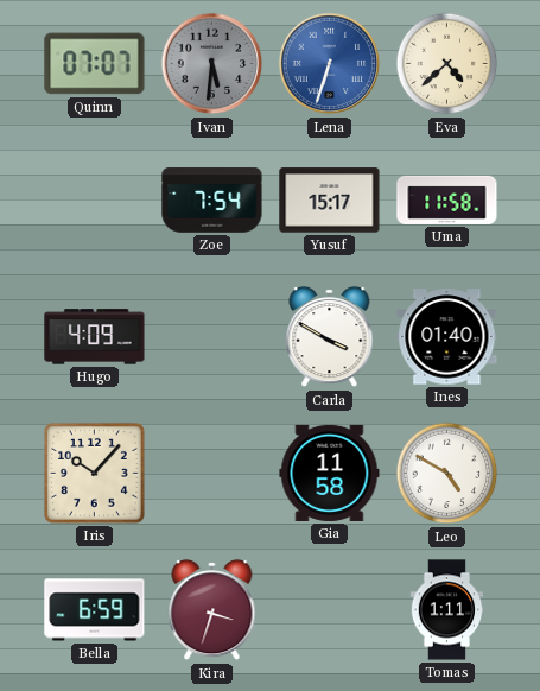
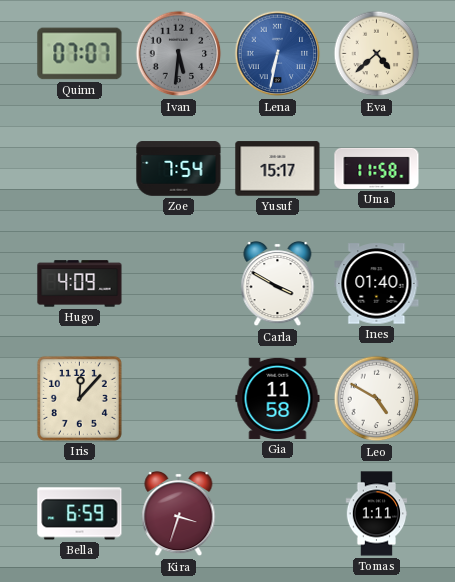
Lena: 6:33 -> 6:32
Iris: 10:07 -> 12:07
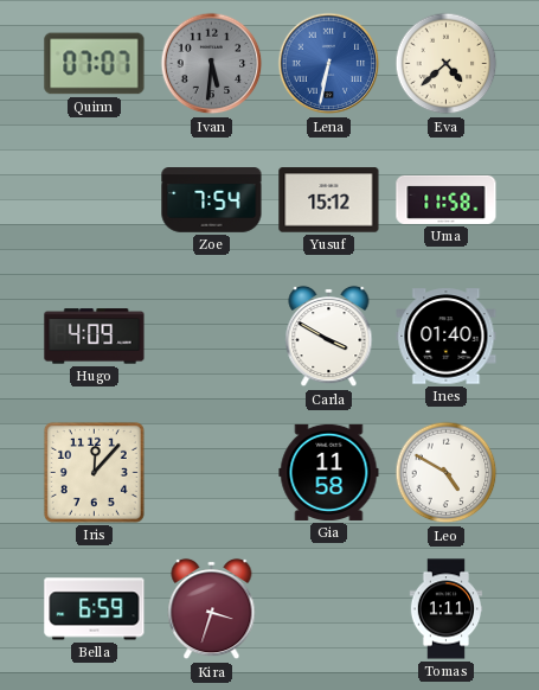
Yusuf: 15:17 -> 15:12
